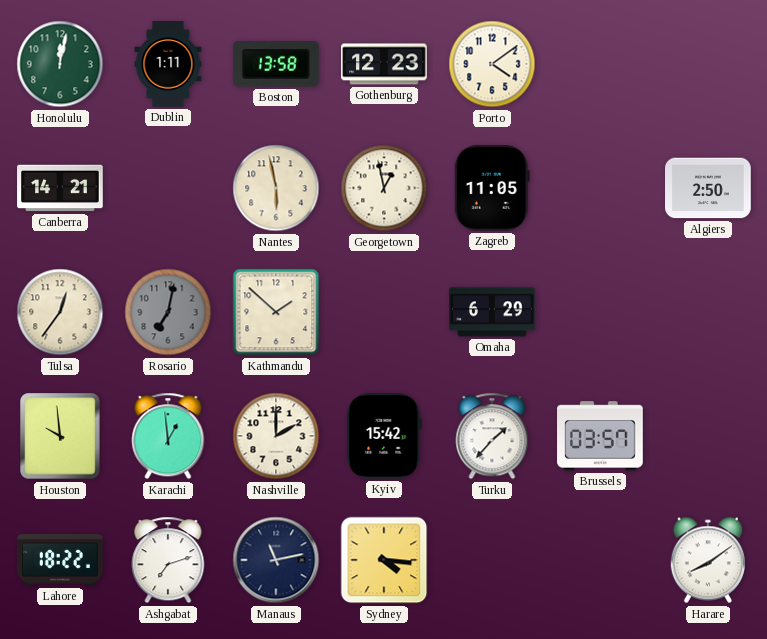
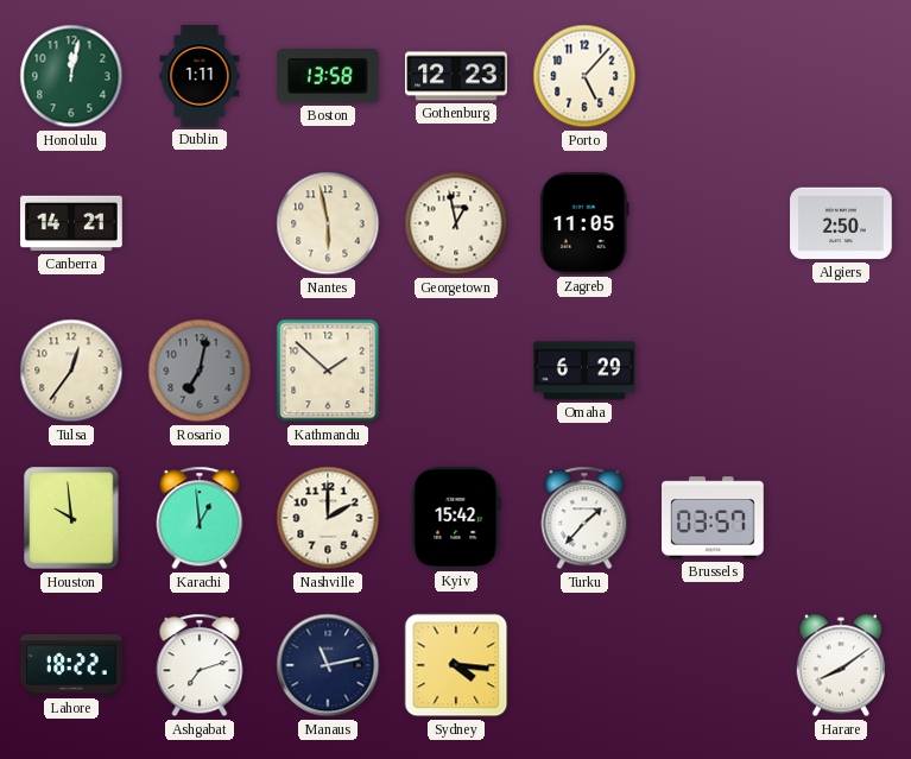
Porto: 4:09 -> 5:07
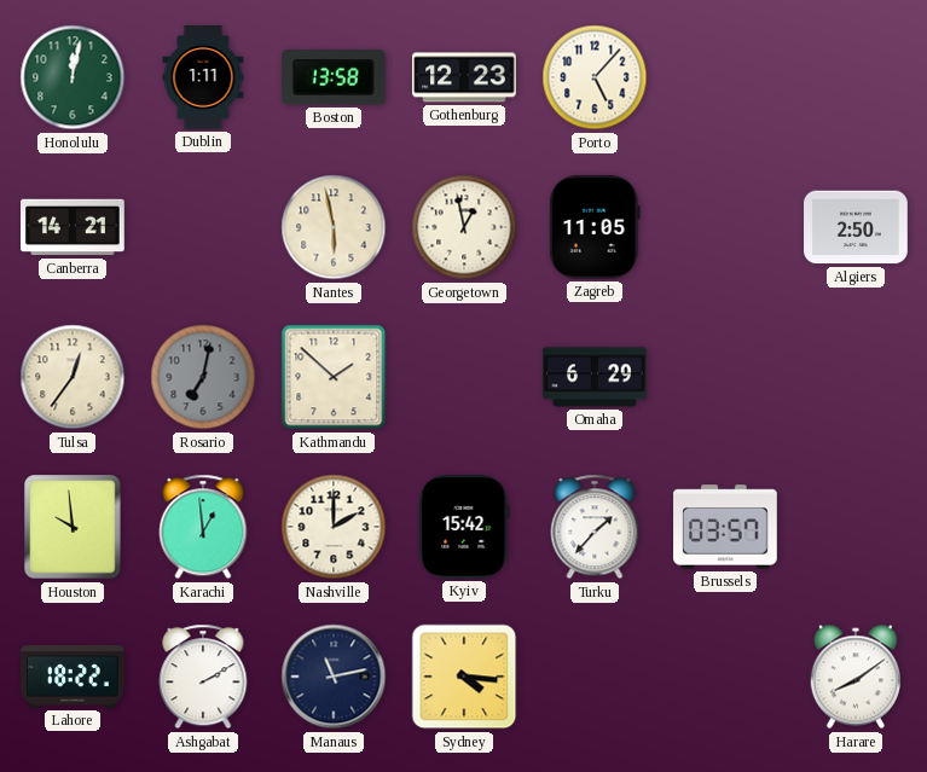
Ashgabat: 7:12 -> 2:10
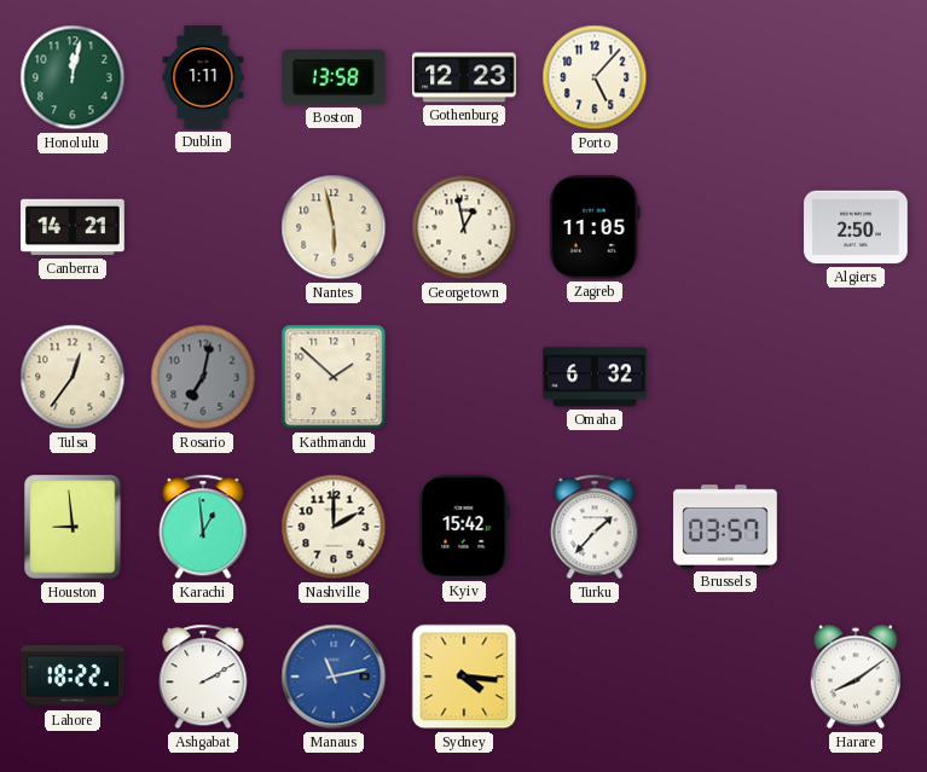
Omaha: 6:29 -> 6:32
Houston: 9:59 -> 8:59
Manaus dial: navy -> blue
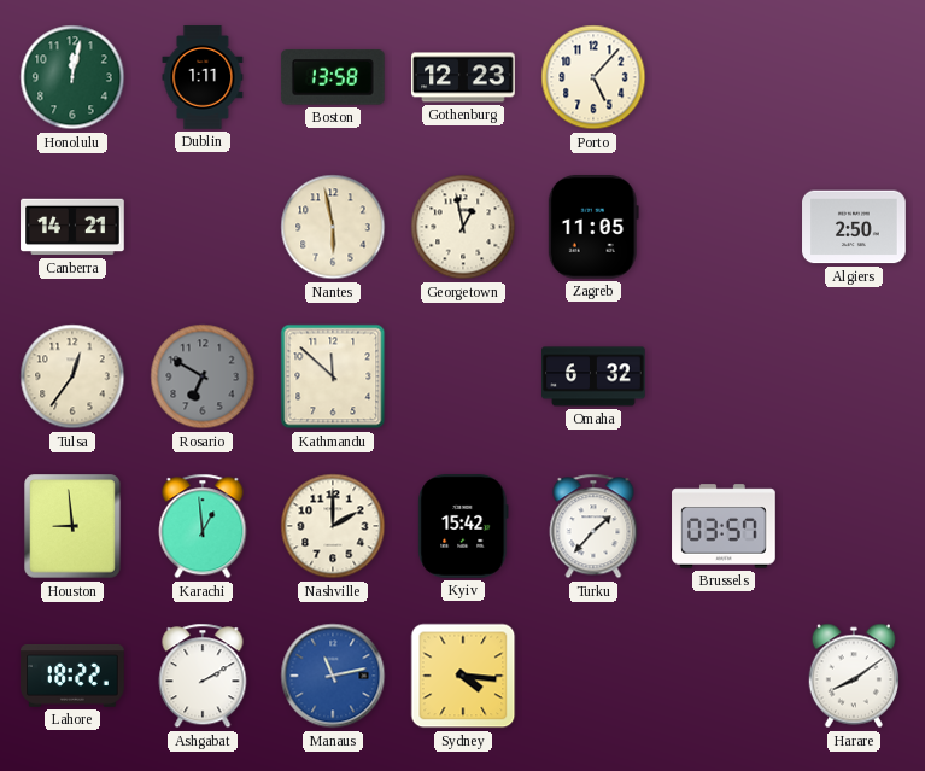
Rosario: 7:02 -> 6:50
Kathmandu: 1:52 -> 11:52
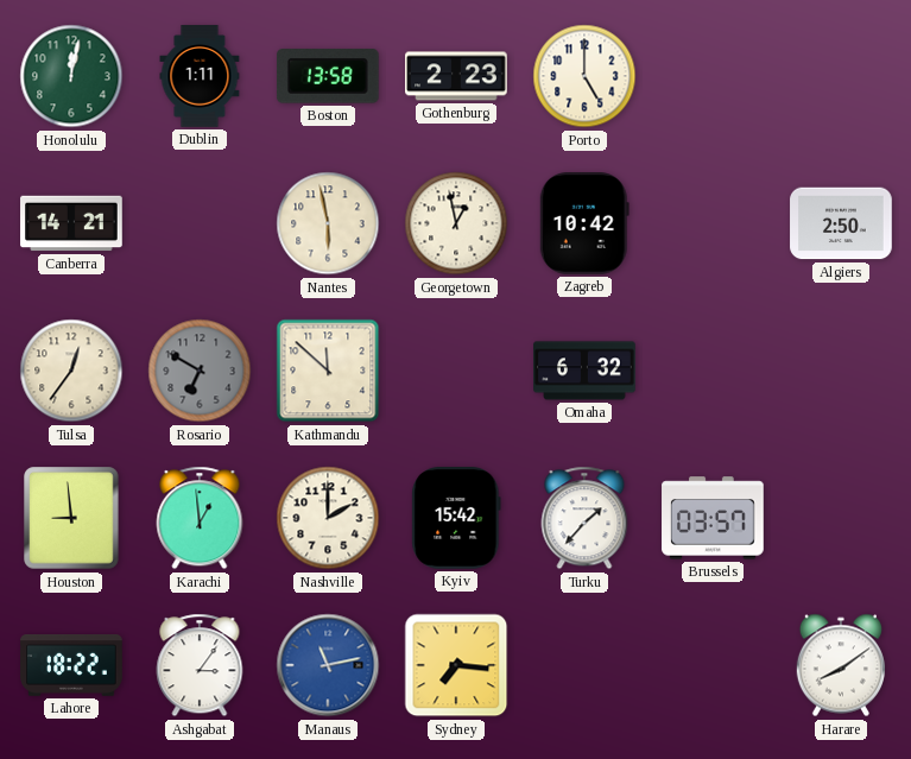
Gothenburg: 12:23 -> 2:23
Porto: 5:07 -> 5:00
Zagreb: 11:05 -> 10:42
Ashgabat: 2:10 -> 3:06
Sydney: 4:16 -> 7:16
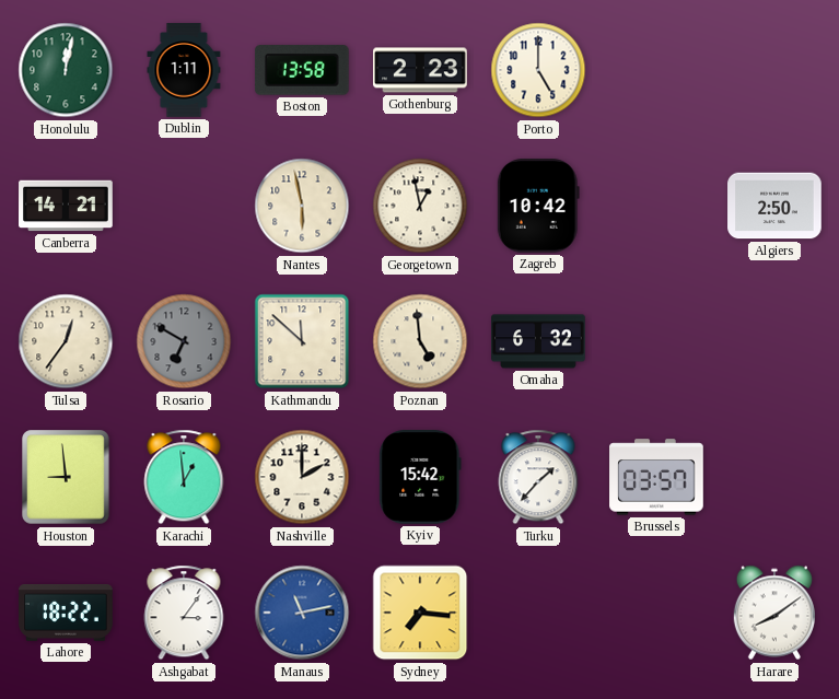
Poznan: none -> 4:59
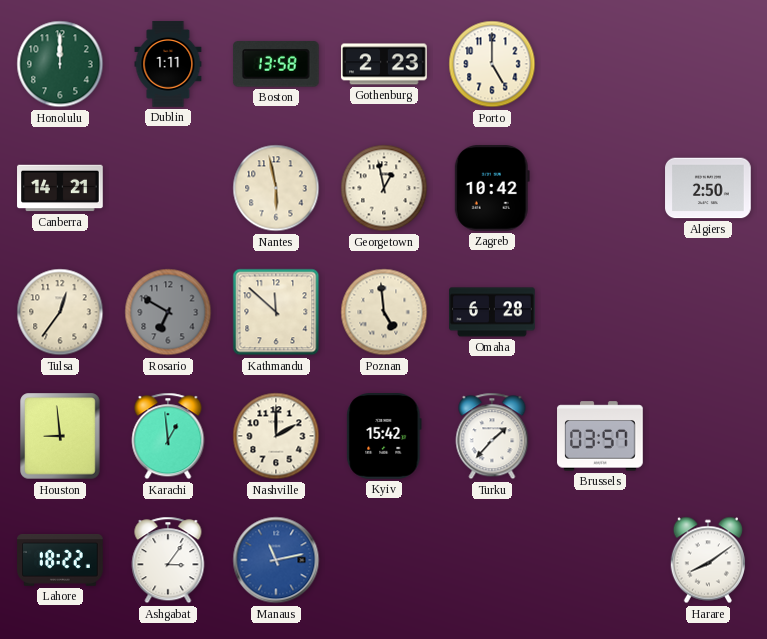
Honolulu: 12:02 -> 12:00
Omaha: 6:32 -> 6:28
Sydney: 7:16 -> none
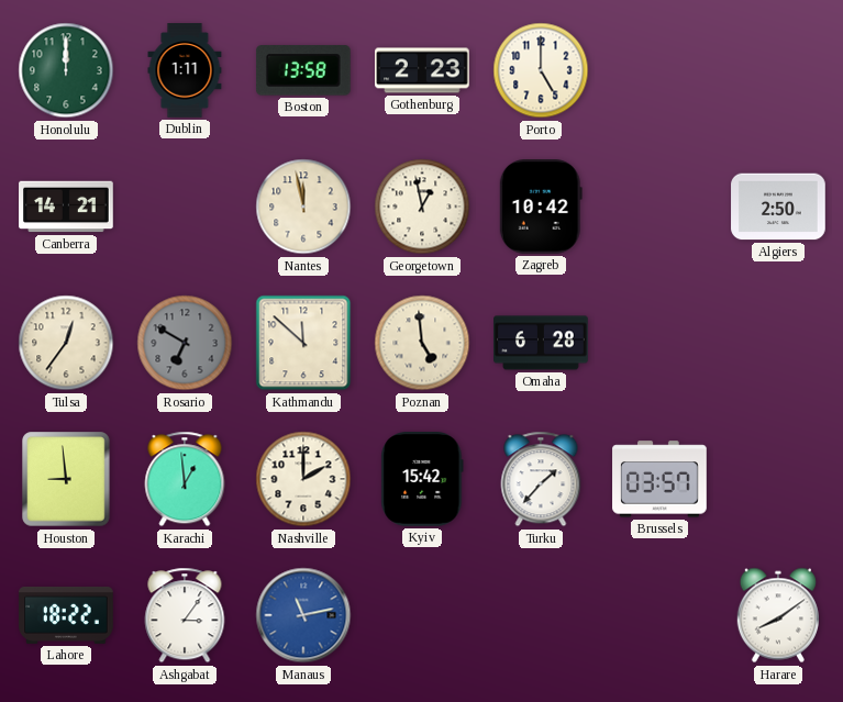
Nantes: 5:58 -> 11:58
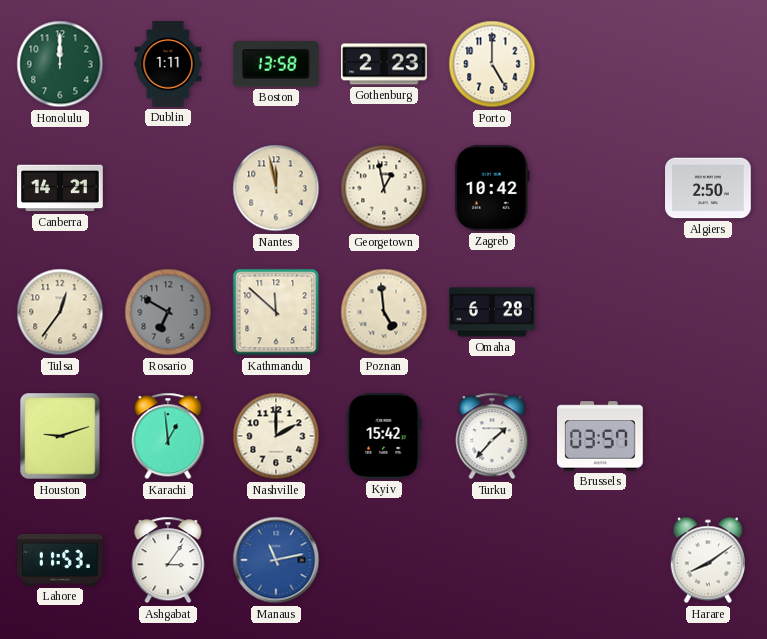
Houston: 8:59 -> 9:12
Lahore: 18:22 -> 11:53
